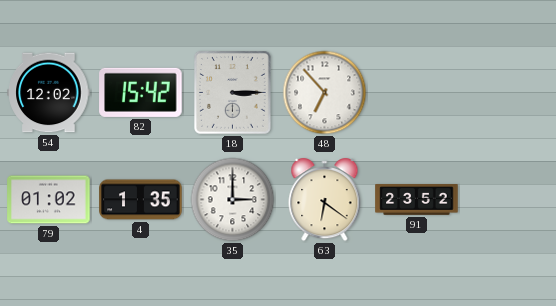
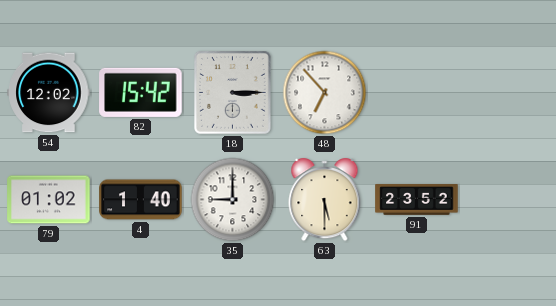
4: 1:35 -> 1:40
35: 3:00 -> 9:00
63: 6:21 -> 5:30
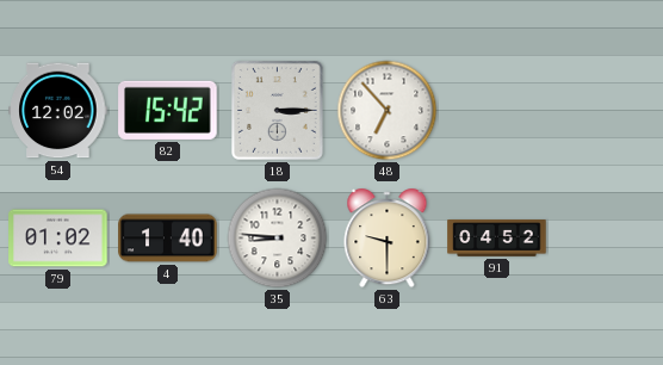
35: 9:00 -> 8:46
63: 5:30 -> 9:30
91: 23:52 -> 04:52
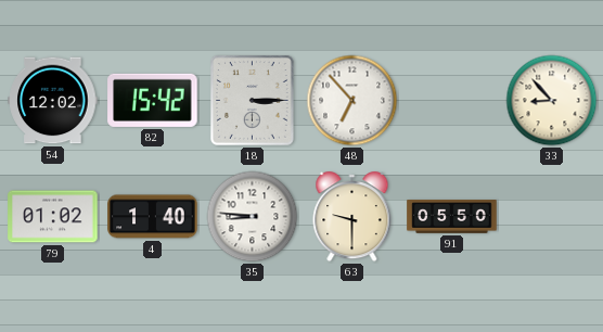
33: none -> 8:53
91: 04:52 -> 05:50
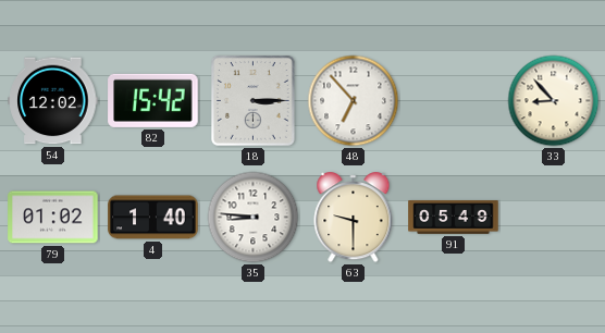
91: 05:50 -> 05:49
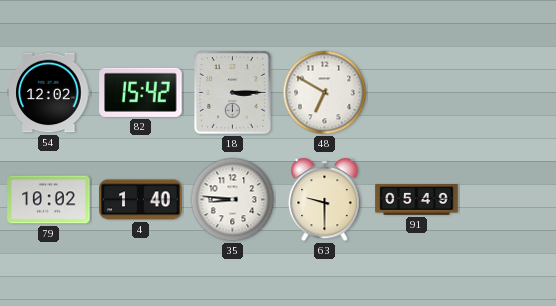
48: 6:53 -> 6:50
33: 8:53 -> none
79: 01:02 -> 10:02
